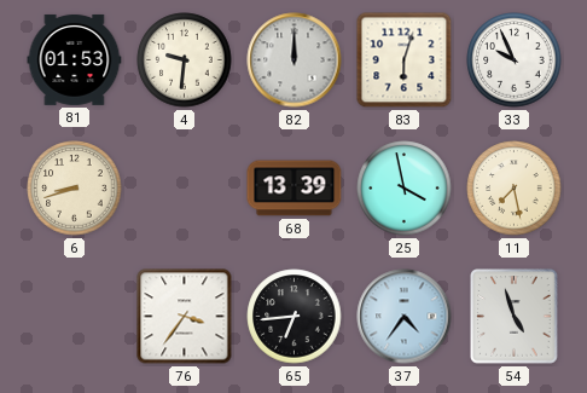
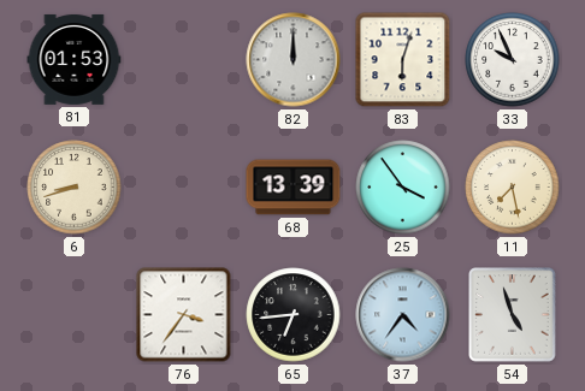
4: 9:31 -> none
25: 3:58 -> 3:54
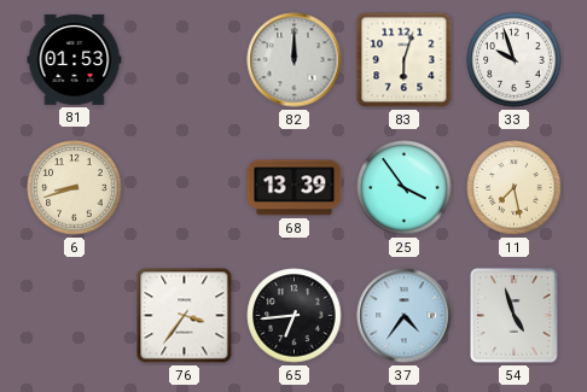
33: 9:56 -> 9:57
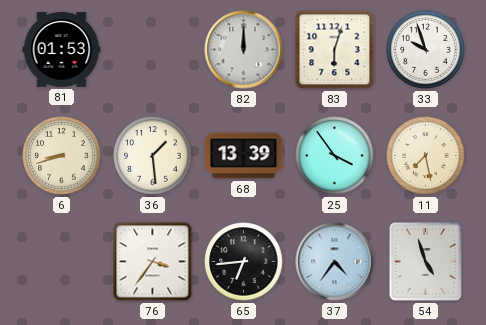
36: none -> 1:29
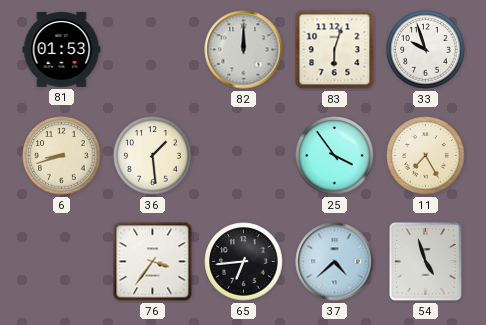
68: 13:39 -> none
11: 7:28 -> 7:25
37: 4:36 -> 4:38
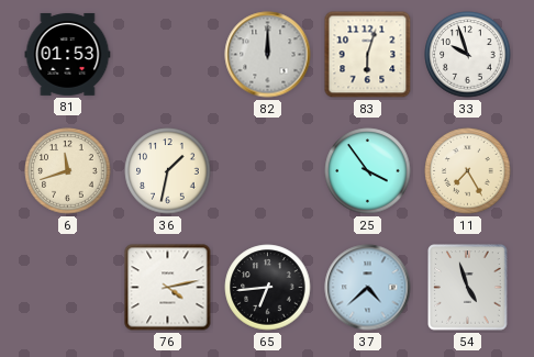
6: 8:42 -> 11:42
36: 1:29 -> 1:32
76: 3:36 -> 4:13
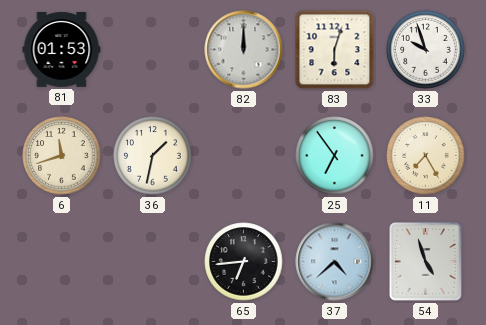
25: 3:54 -> 6:54
76: 4:13 -> none
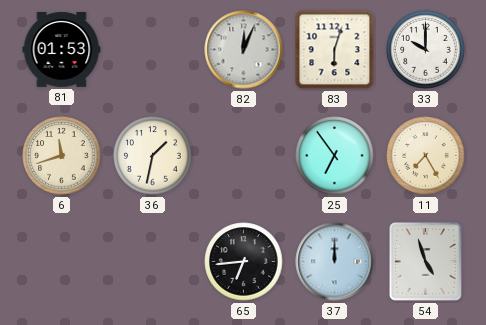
82: 12:00 -> 12:04
33: 9:57 -> 10:00
37: 4:38 -> 12:00
